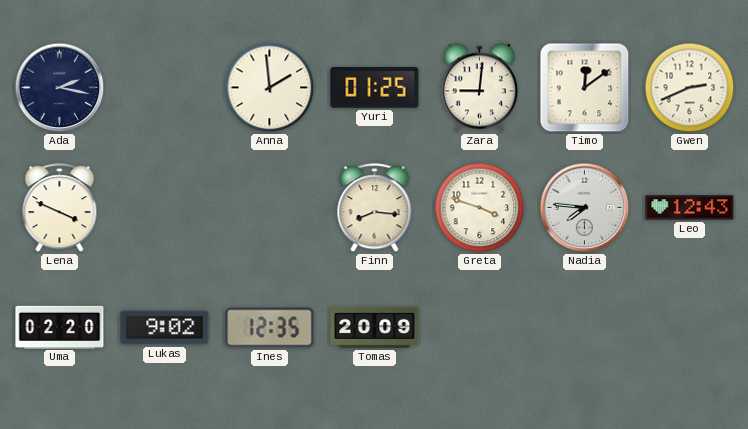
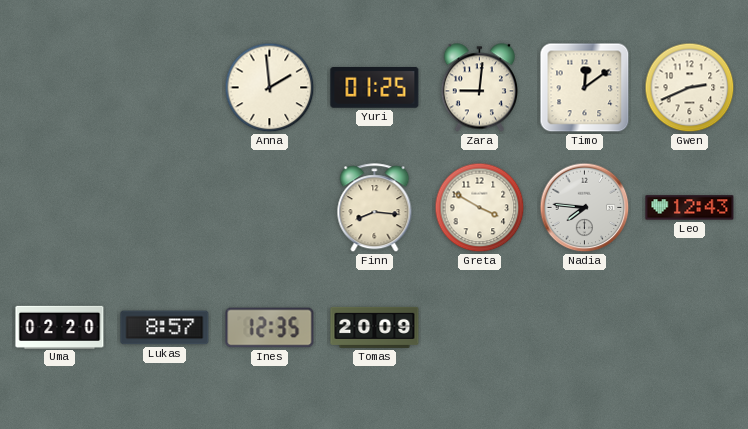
Ada: 2:17 -> none
Lena: 3:49 -> none
Greta: 3:48 -> 3:50
Lukas: 9:02 -> 8:57
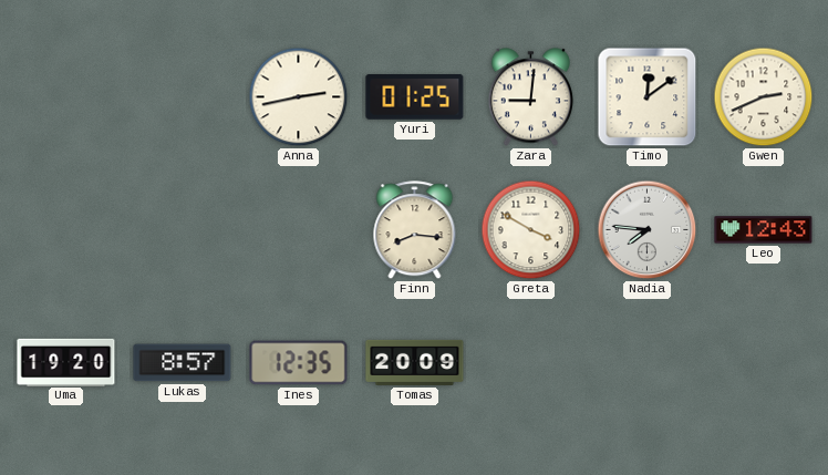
Anna: 1:59 -> 2:43
Uma: 02:20 -> 19:20
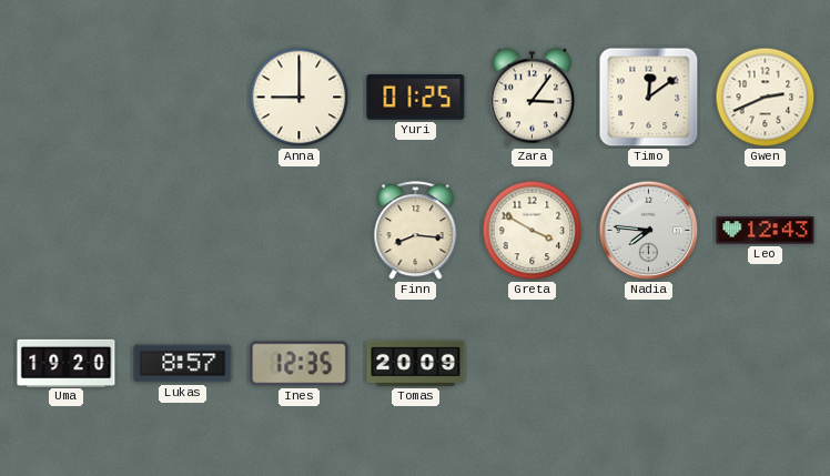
Anna: 2:43 -> 9:00
Zara: 9:01 -> 3:06
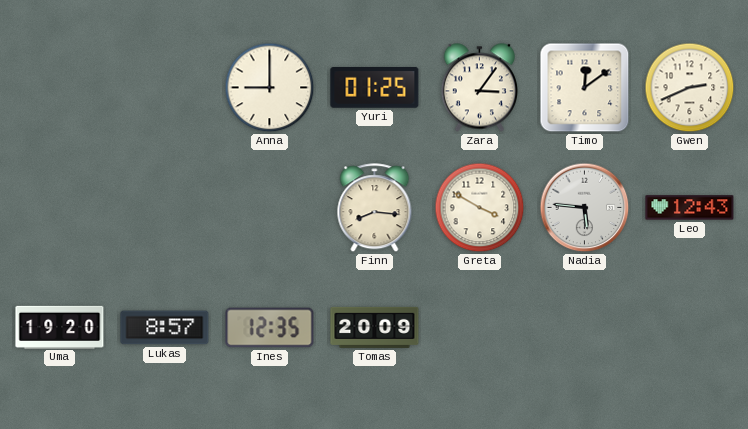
Nadia: 7:46 -> 5:46
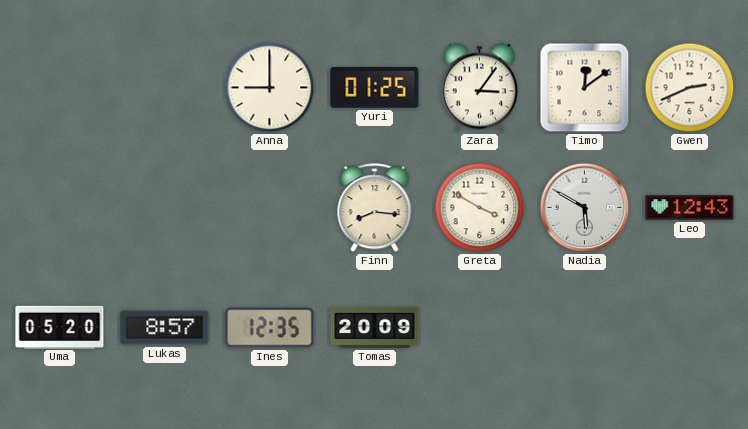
Nadia: 5:46 -> 5:50
Uma: 19:20 -> 05:20
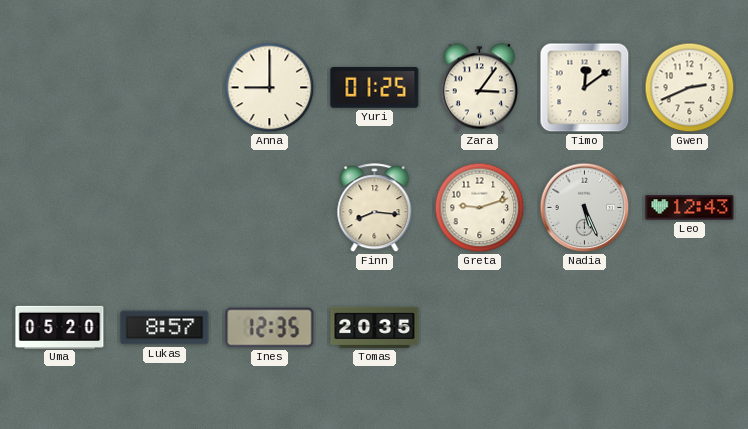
Greta: 3:50 -> 9:12
Nadia: 5:50 -> 5:26
Tomas: 20:09 -> 20:35
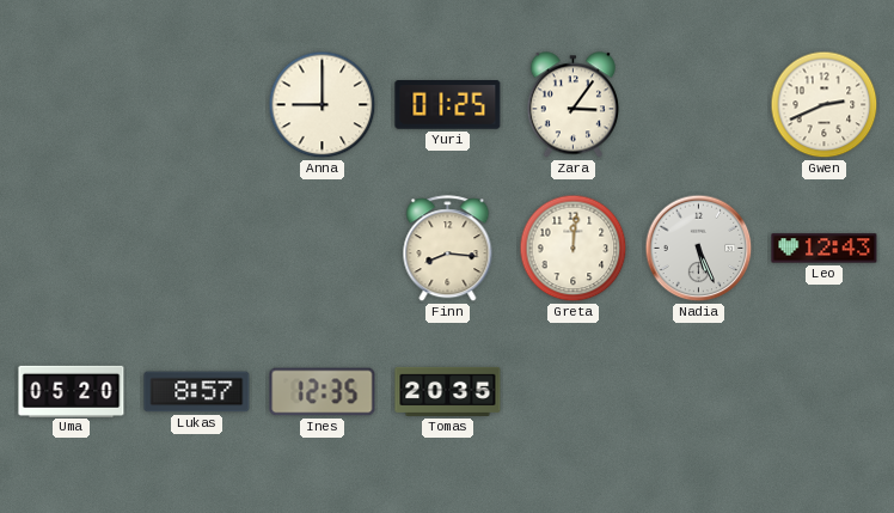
Timo: 12:09 -> none
Greta: 9:12 -> 12:01
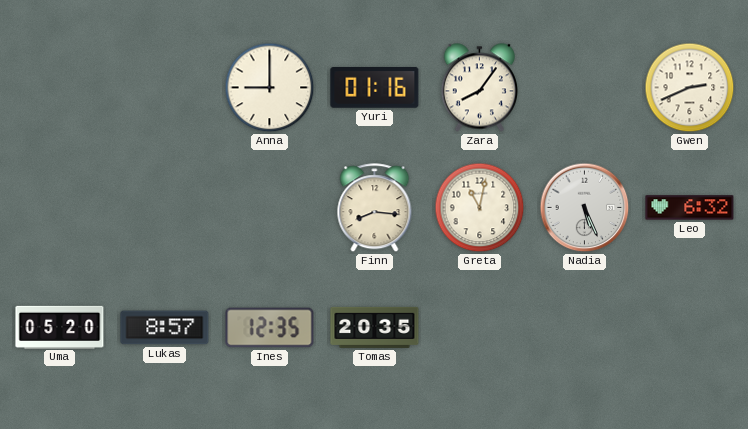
Yuri: 01:25 -> 01:16
Zara: 3:06 -> 8:06
Greta: 12:01 -> 11:02
Leo: 12:43 -> 6:32
